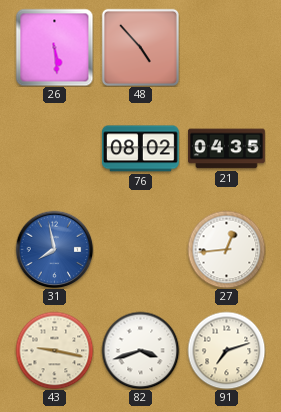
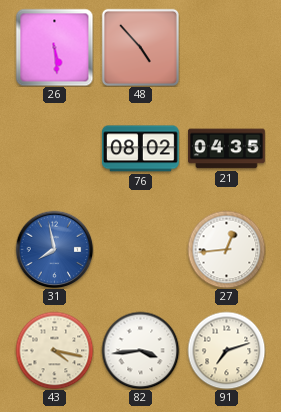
43: 9:17 -> 4:17
82: 3:42 -> 3:44
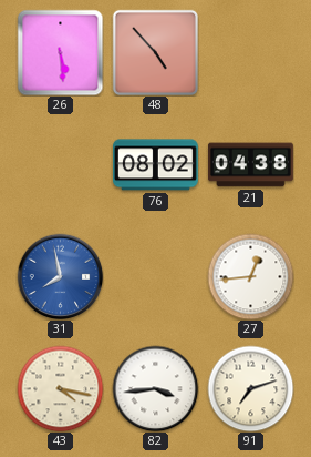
21: 04:35 -> 04:38
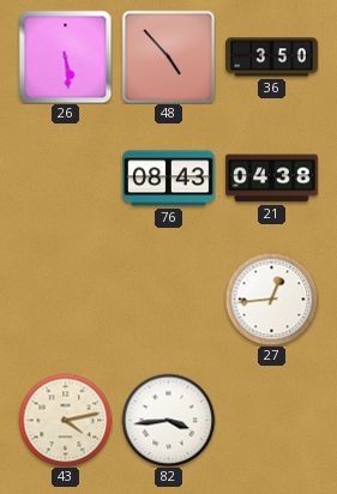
36: none -> 3:50
76: 08:02 -> 08:43
31: 7:58 -> none
43: 4:17 -> 4:13
91: 7:12 -> none
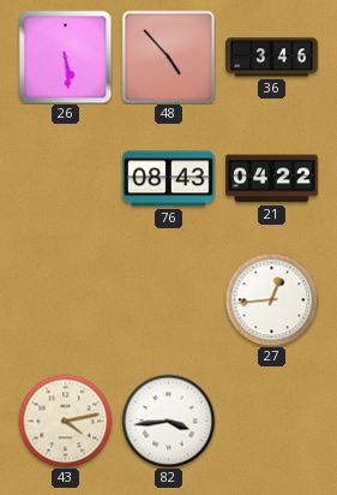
36: 3:50 -> 3:46
21: 04:38 -> 04:22
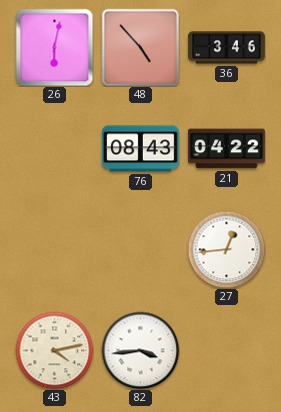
26: 5:29 -> 6:02
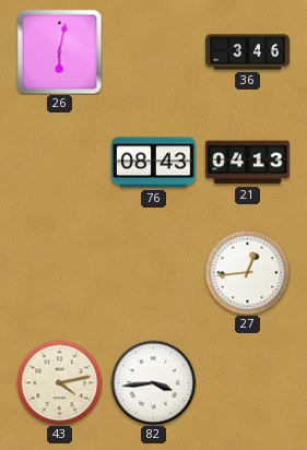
48: 4:53 -> none
21: 04:22 -> 04:13
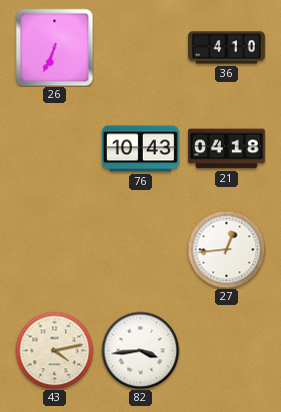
26: 6:02 -> 6:34
36: 3:46 -> 4:10
76: 08:43 -> 10:43
21: 04:13 -> 04:18
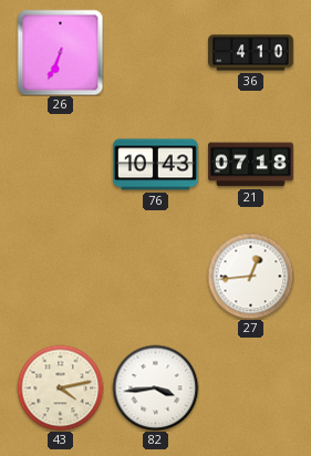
21: 04:18 -> 07:18
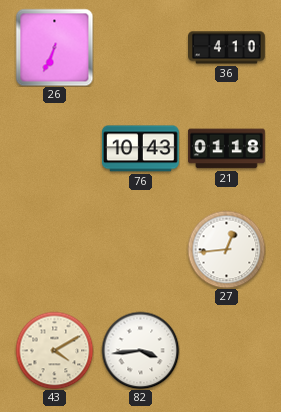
21: 07:18 -> 01:18
43: 4:13 -> 4:10
